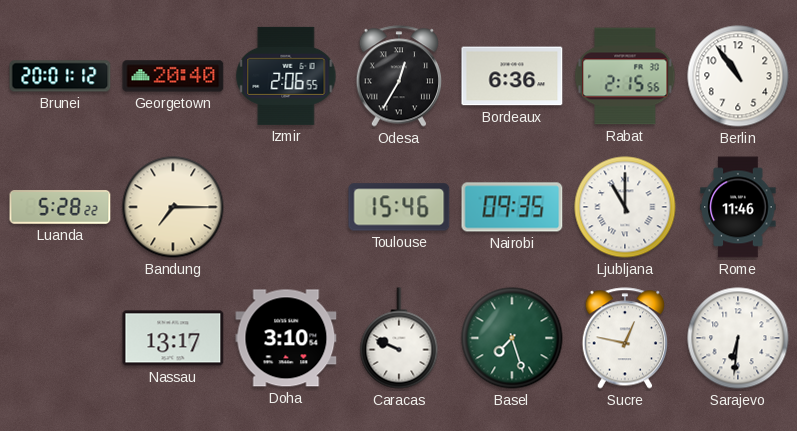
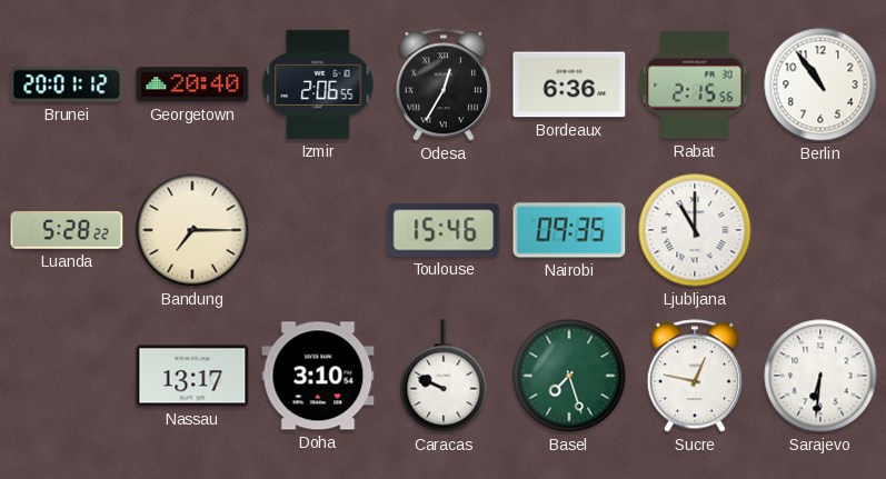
Rome: 11:46 -> none
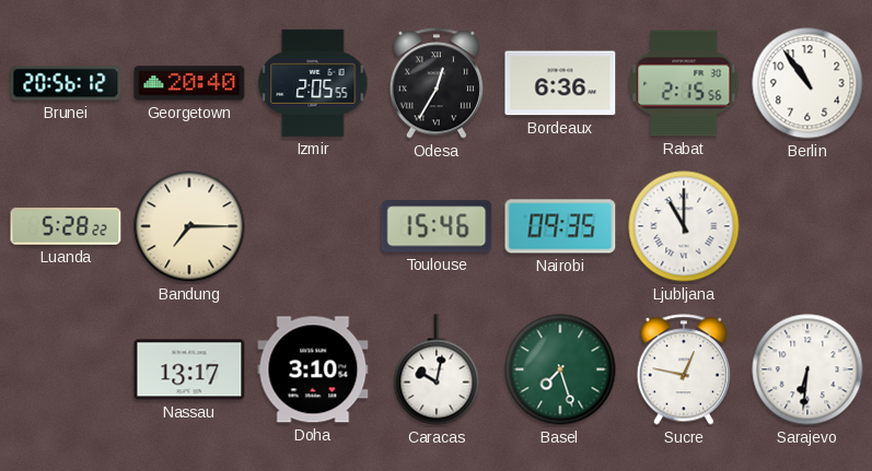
Brunei: 20:01 -> 20:56
Izmir: 2:06 -> 2:05
Caracas: 9:49 -> 10:02
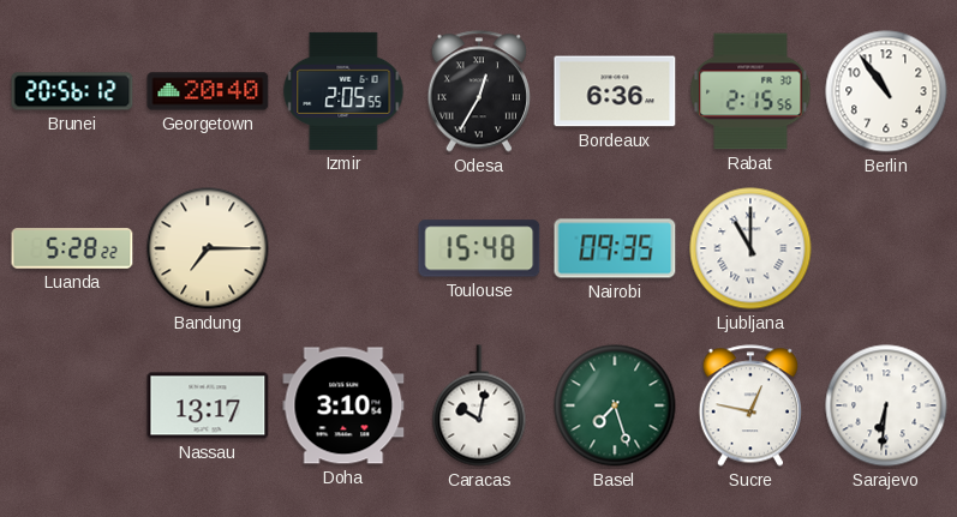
Toulouse: 15:46 -> 15:48
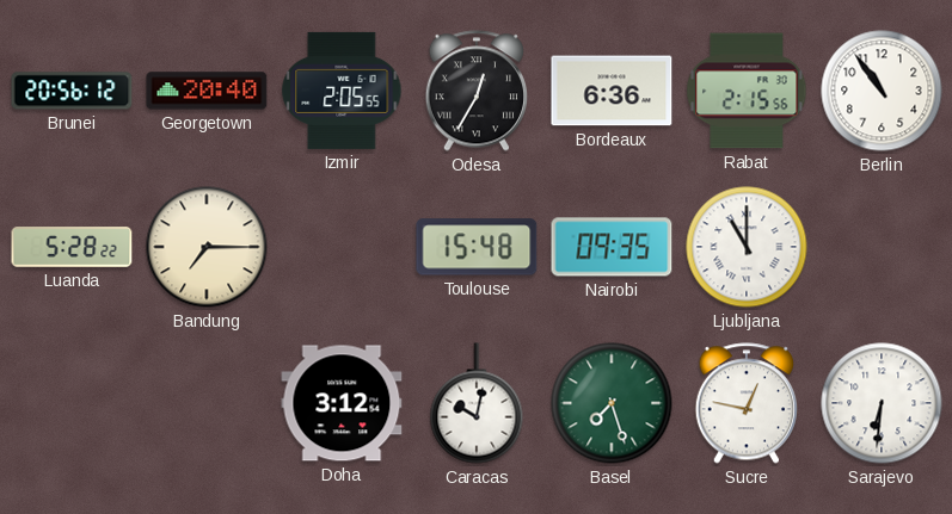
Nassau: 13:17 -> none
Doha: 3:10 -> 3:12
